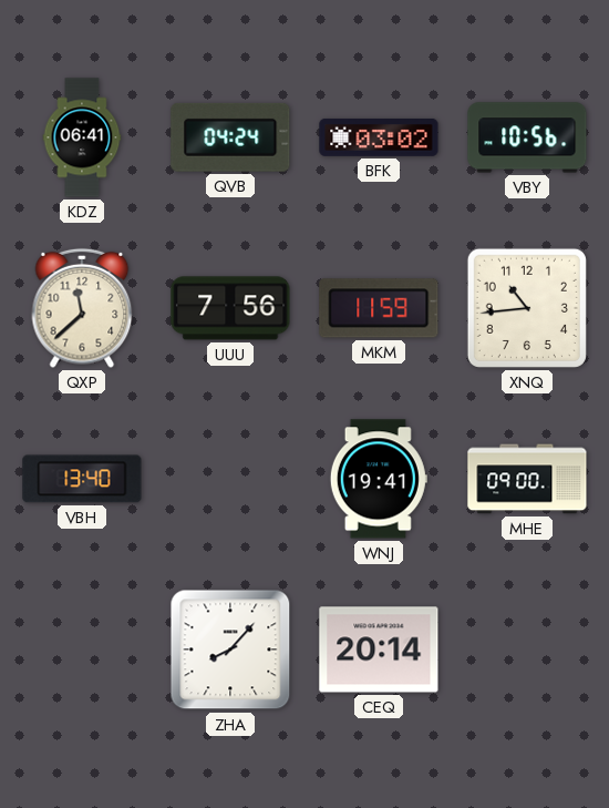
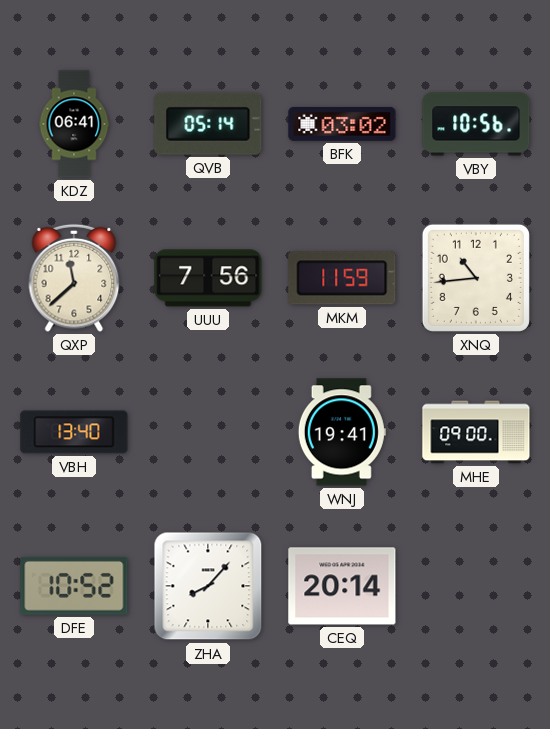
QVB: 04:24 -> 05:14
DFE: none -> 10:52
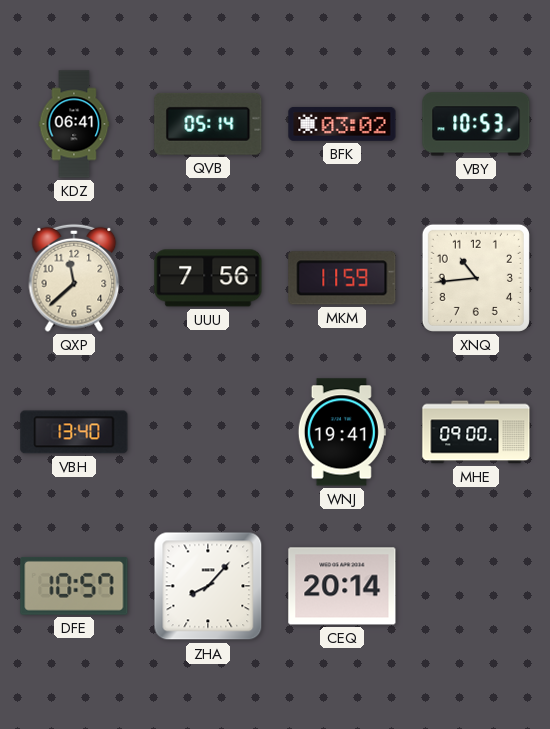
VBY: 10:56 -> 10:53
DFE: 10:52 -> 10:57
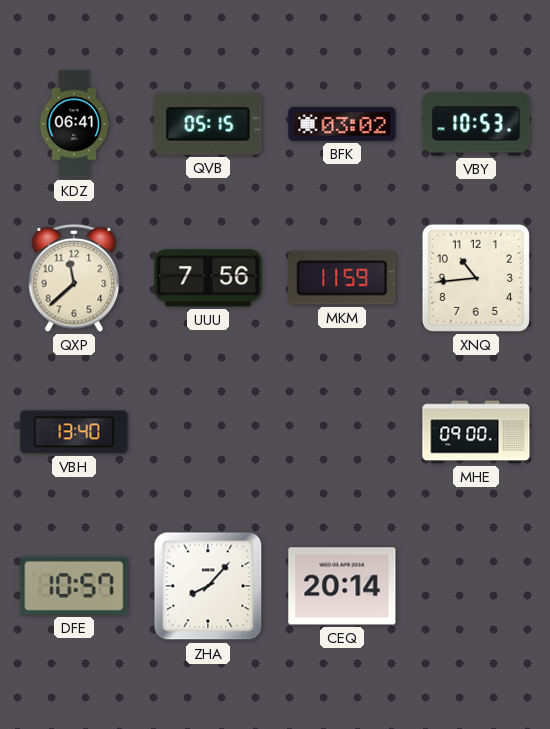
QVB: 05:14 -> 05:15
WNJ: 19:41 -> none
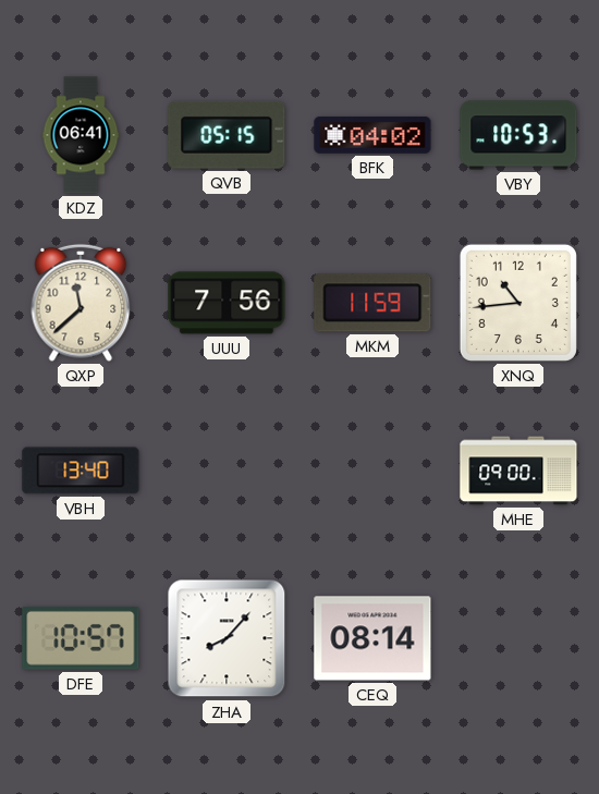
BFK: 03:02 -> 04:02
CEQ: 20:14 -> 08:14
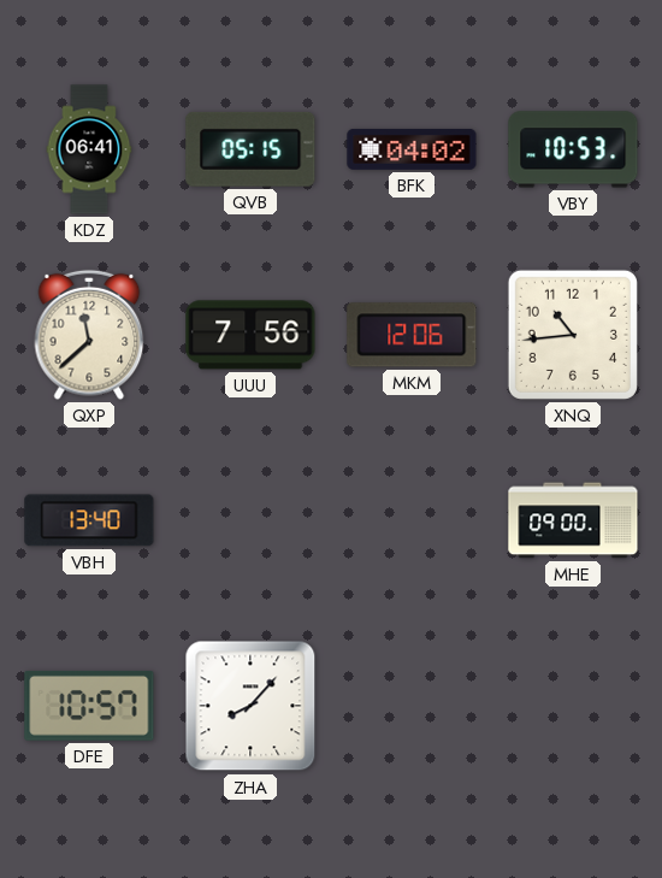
MKM: 11:59 -> 12:06
CEQ: 08:14 -> none
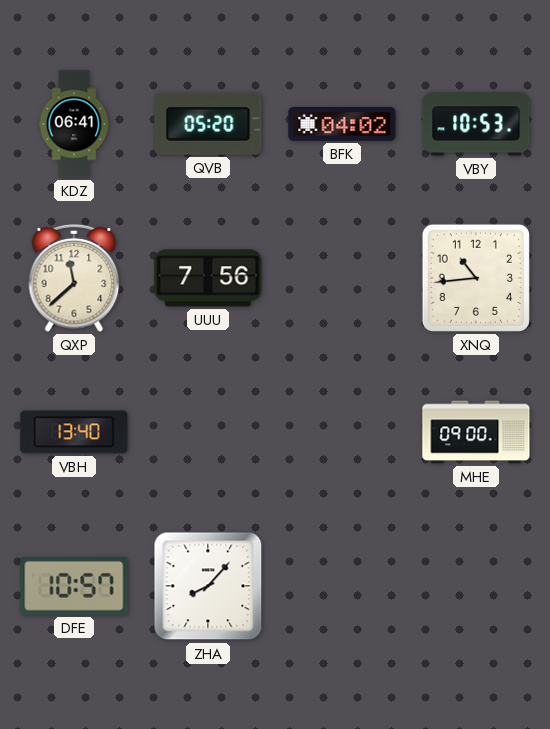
QVB: 05:15 -> 05:20
MKM: 12:06 -> none
